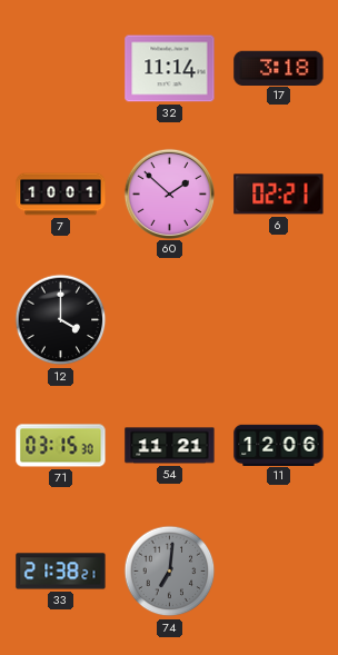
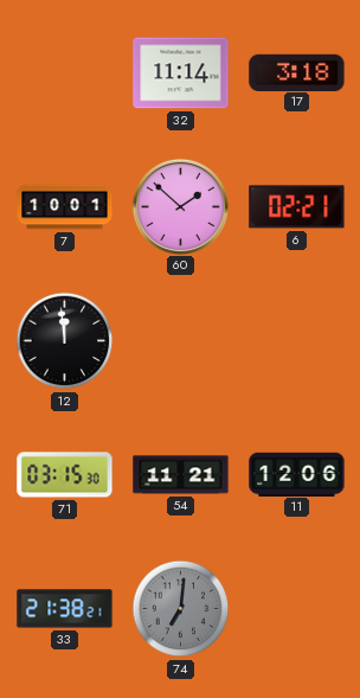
12: 4:00 -> 11:59
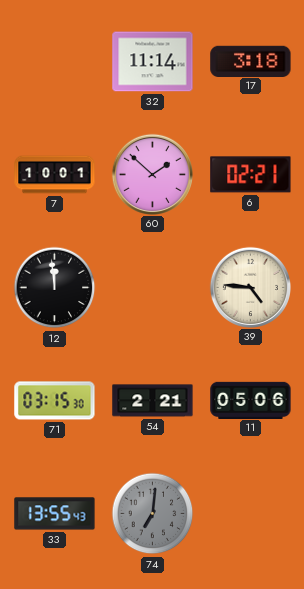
39: none -> 4:46
54: 11:21 -> 2:21
11: 12:06 -> 05:06
33: 21:38 -> 13:55
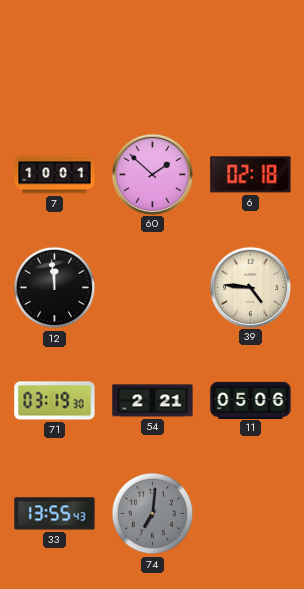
32: 11:14 -> none
17: 3:18 -> none
6: 02:21 -> 02:18
71: 03:15 -> 03:19
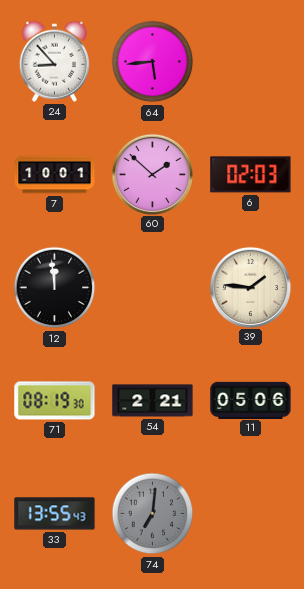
24: none -> 8:53
64: none -> 5:44
6: 02:18 -> 02:03
39: 4:46 -> 1:46
71: 03:19 -> 08:19
